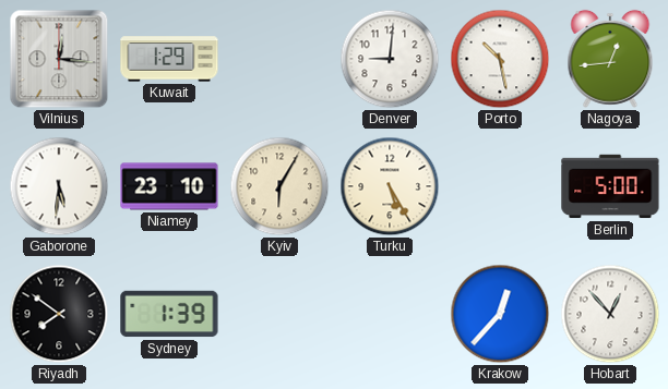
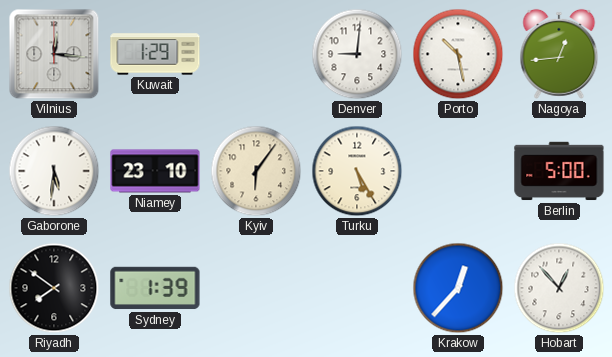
Kyiv: 6:05 -> 6:06
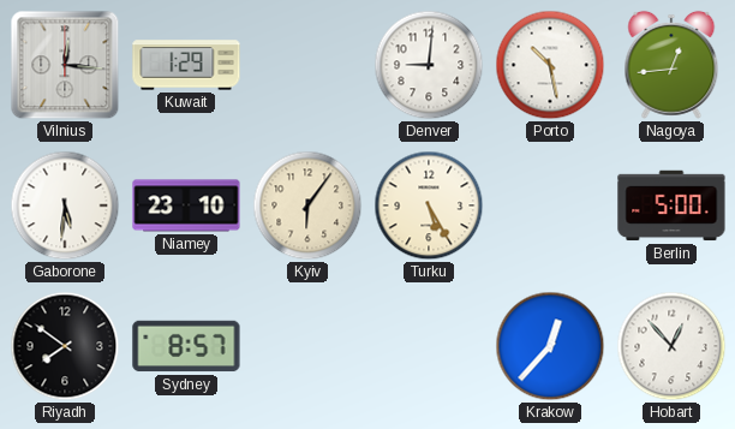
Sydney: 1:39 -> 8:57
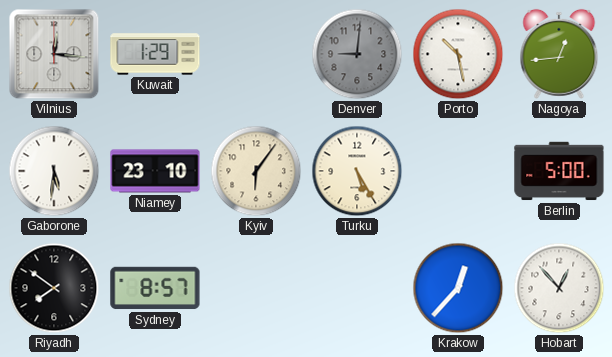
Denver dial: white -> grey
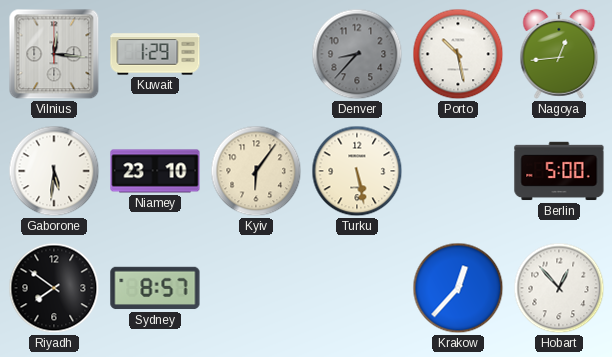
Denver: 9:01 -> 8:37
Turku: 5:25 -> 5:28
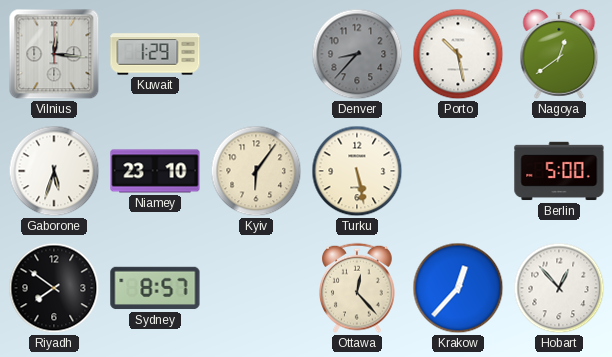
Nagoya: 12:44 -> 12:39
Gaborone: 5:31 -> 5:33
Ottawa: none -> 12:23
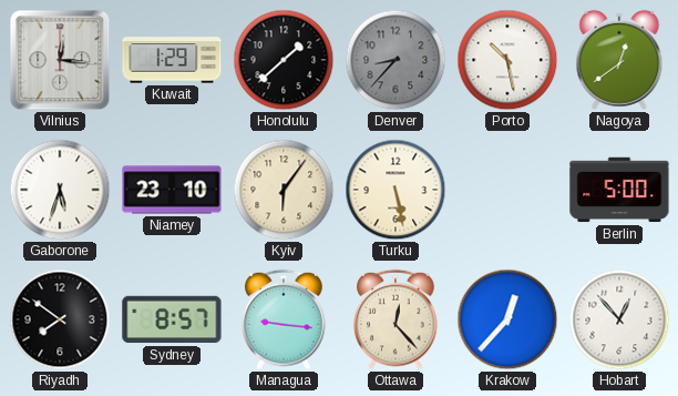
Honolulu: none -> 1:38
Managua: none -> 9:16
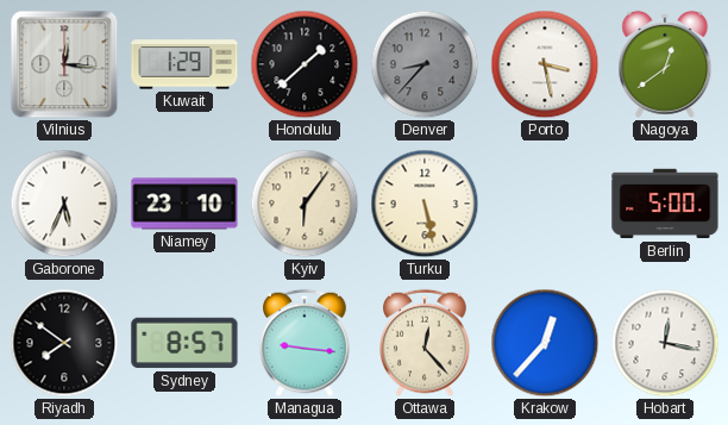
Porto: 10:28 -> 3:28
Gaborone: 5:33 -> 5:34
Hobart: 12:53 -> 12:17
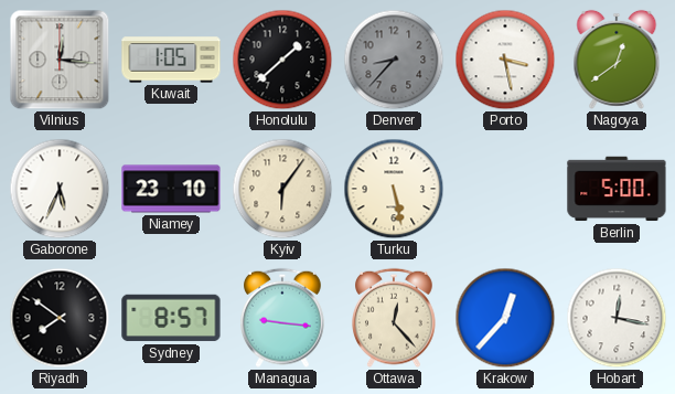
Kuwait: 1:29 -> 1:05
